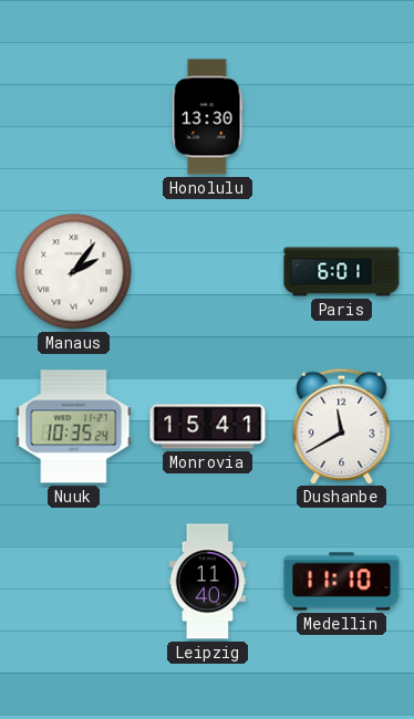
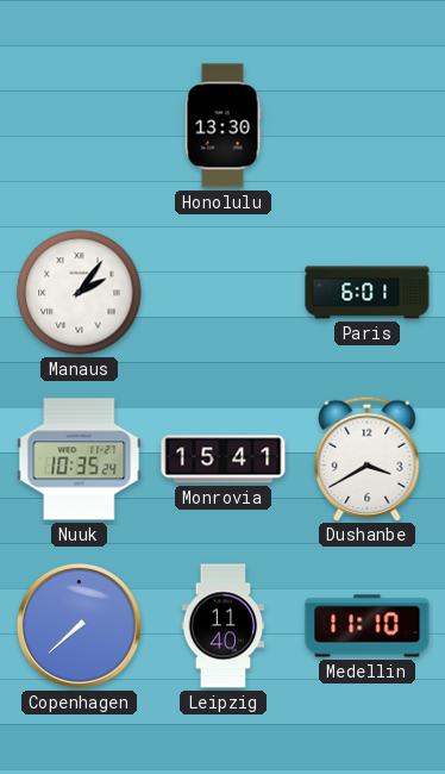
Dushanbe: 11:40 -> 3:40
Copenhagen: none -> 7:38
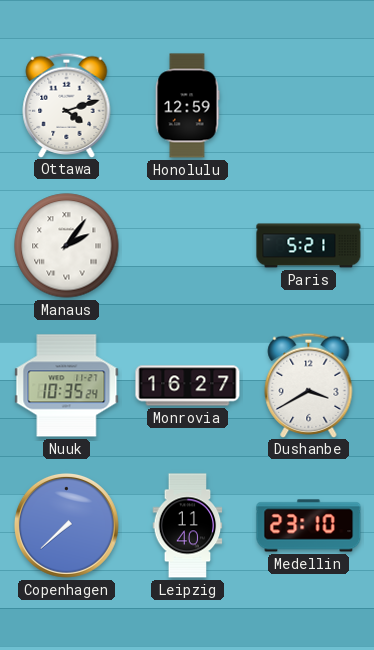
Ottawa: none -> 4:12
Honolulu: 13:30 -> 12:59
Paris: 6:01 -> 5:21
Monrovia: 15:41 -> 16:27
Medellin: 11:10 -> 23:10
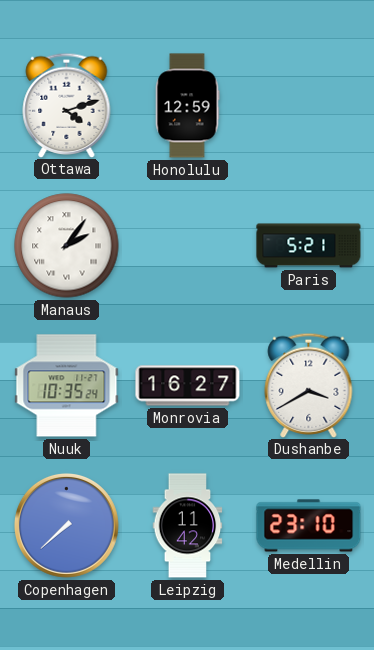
Leipzig: 11:40 -> 11:42
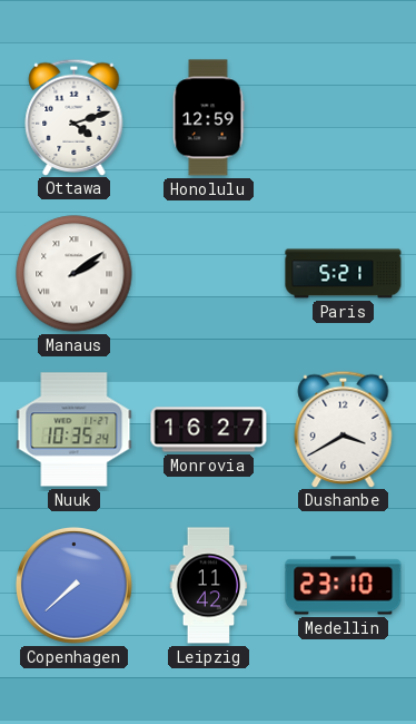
Manaus: 2:06 -> 2:09
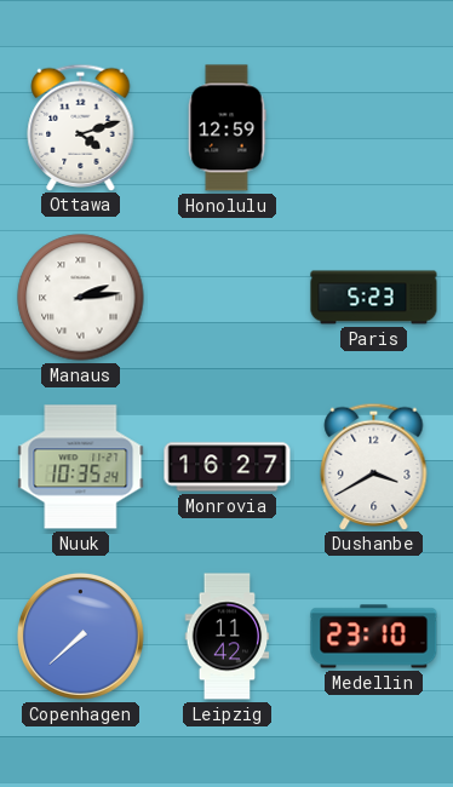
Manaus: 2:09 -> 2:14
Paris: 5:21 -> 5:23
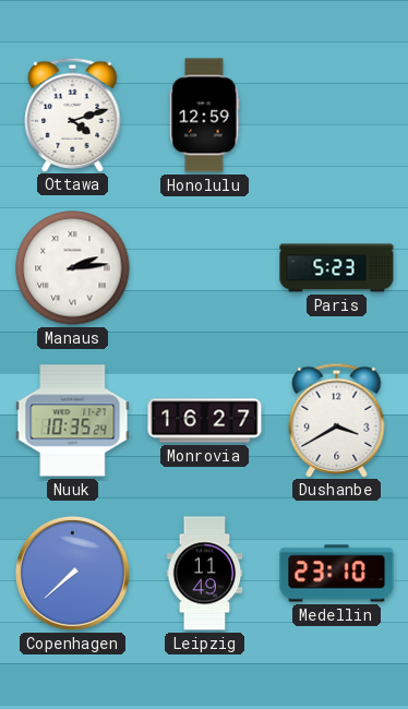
Leipzig: 11:42 -> 11:49
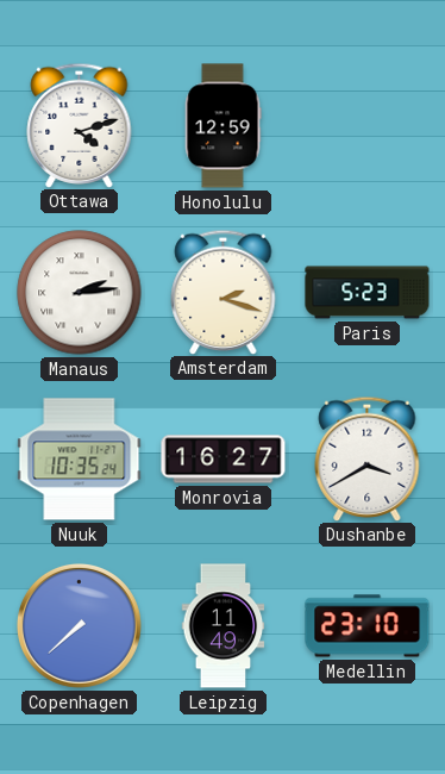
Amsterdam: none -> 2:18
